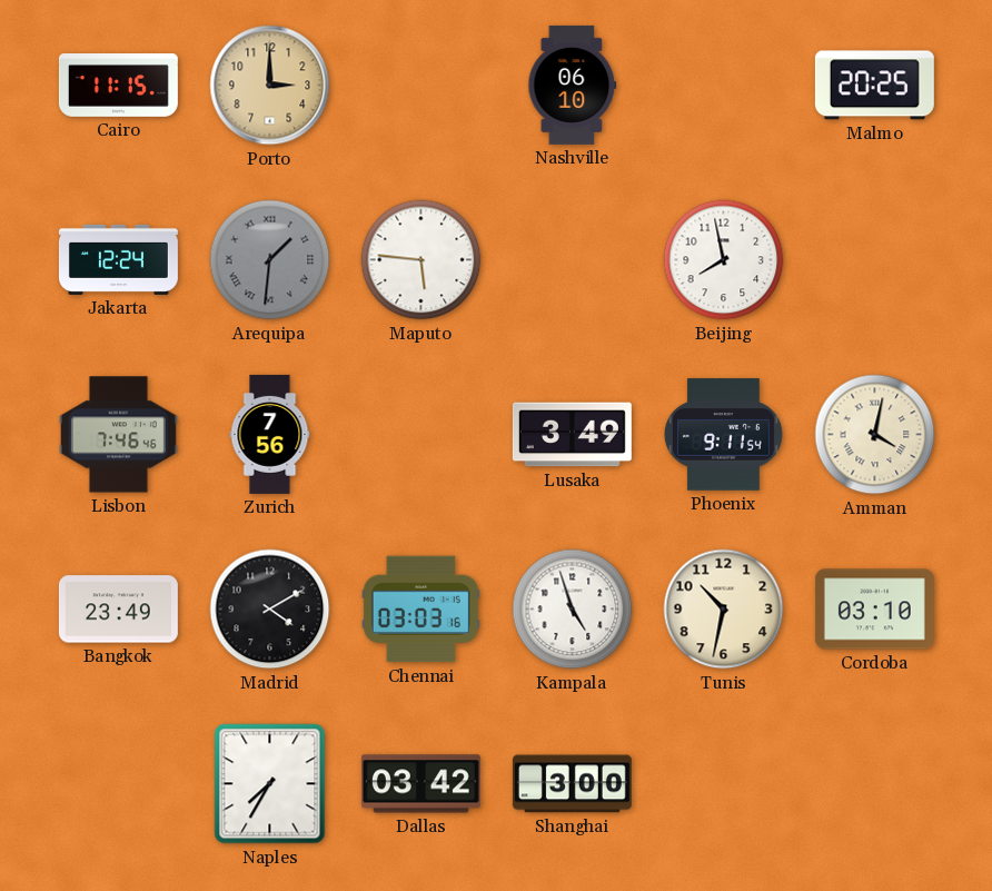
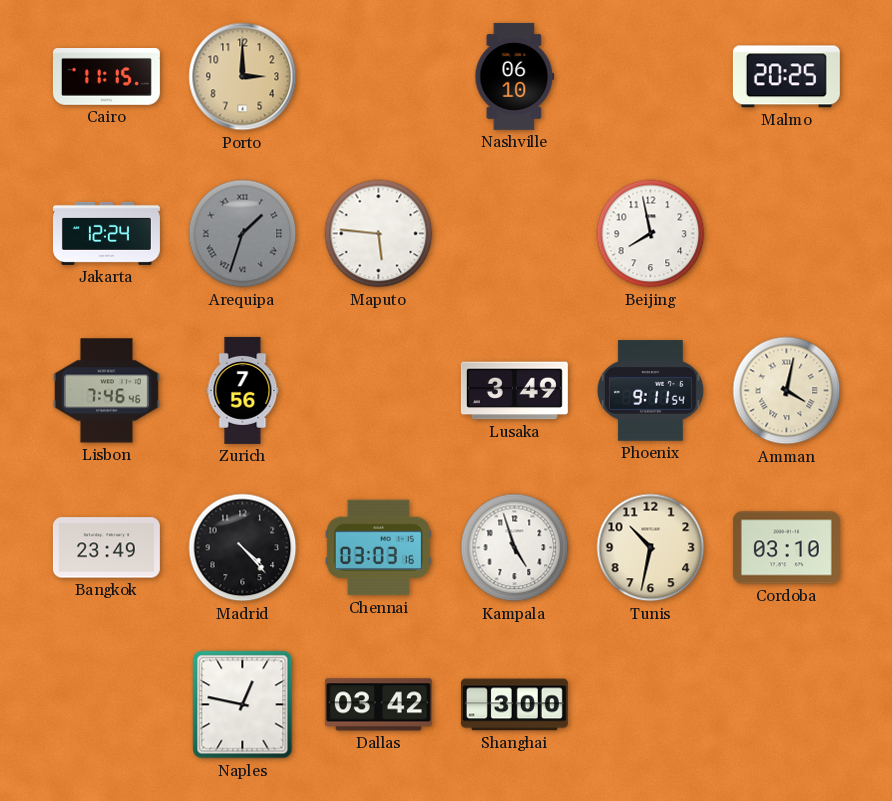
Arequipa: 1:31 -> 1:33
Madrid: 4:10 -> 4:23
Naples: 7:35 -> 12:47
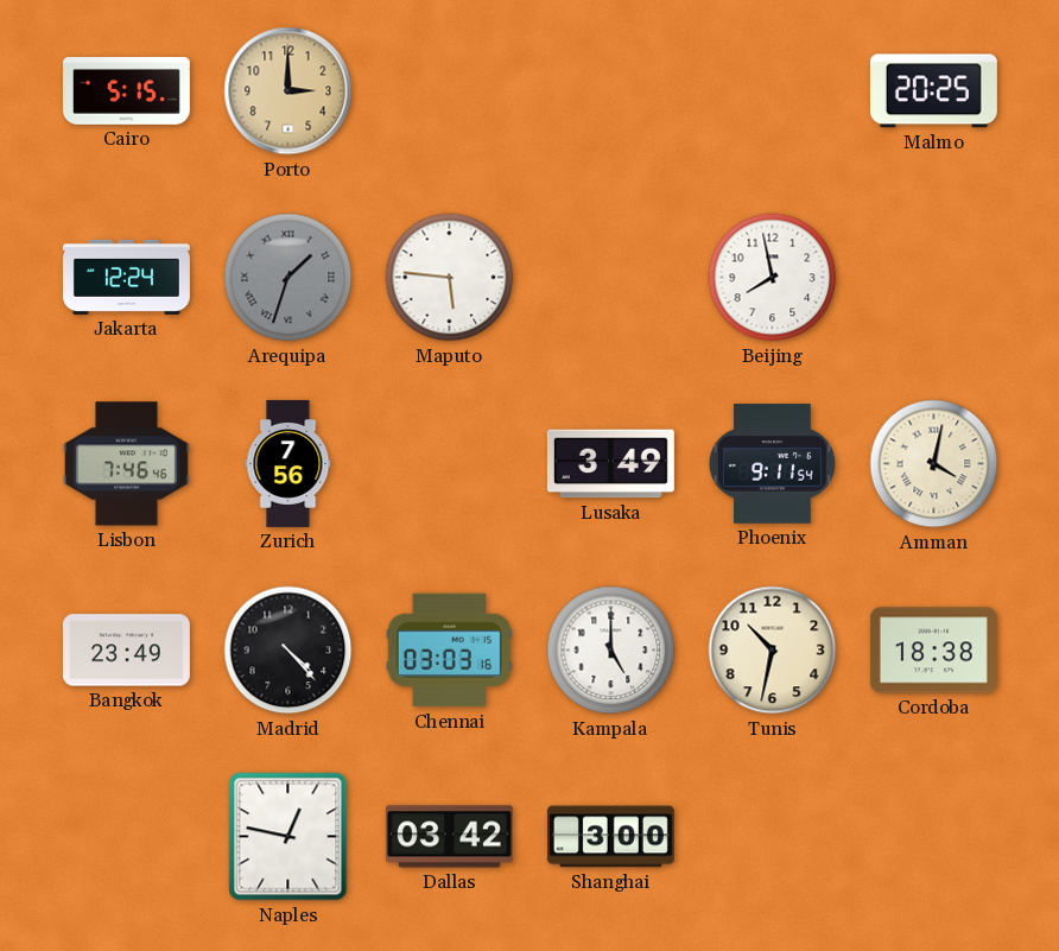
Cairo: 11:15 -> 5:15
Nashville: 06:10 -> none
Kampala: 4:57 -> 5:00
Cordoba: 03:10 -> 18:38
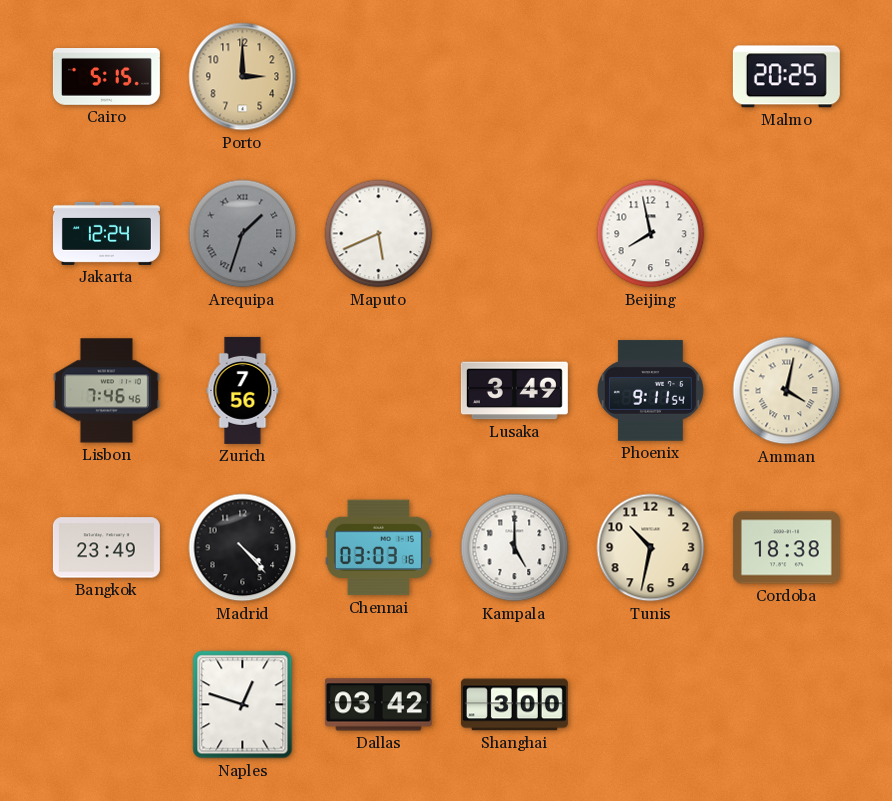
Maputo: 5:46 -> 5:41
Naples: 12:47 -> 12:48
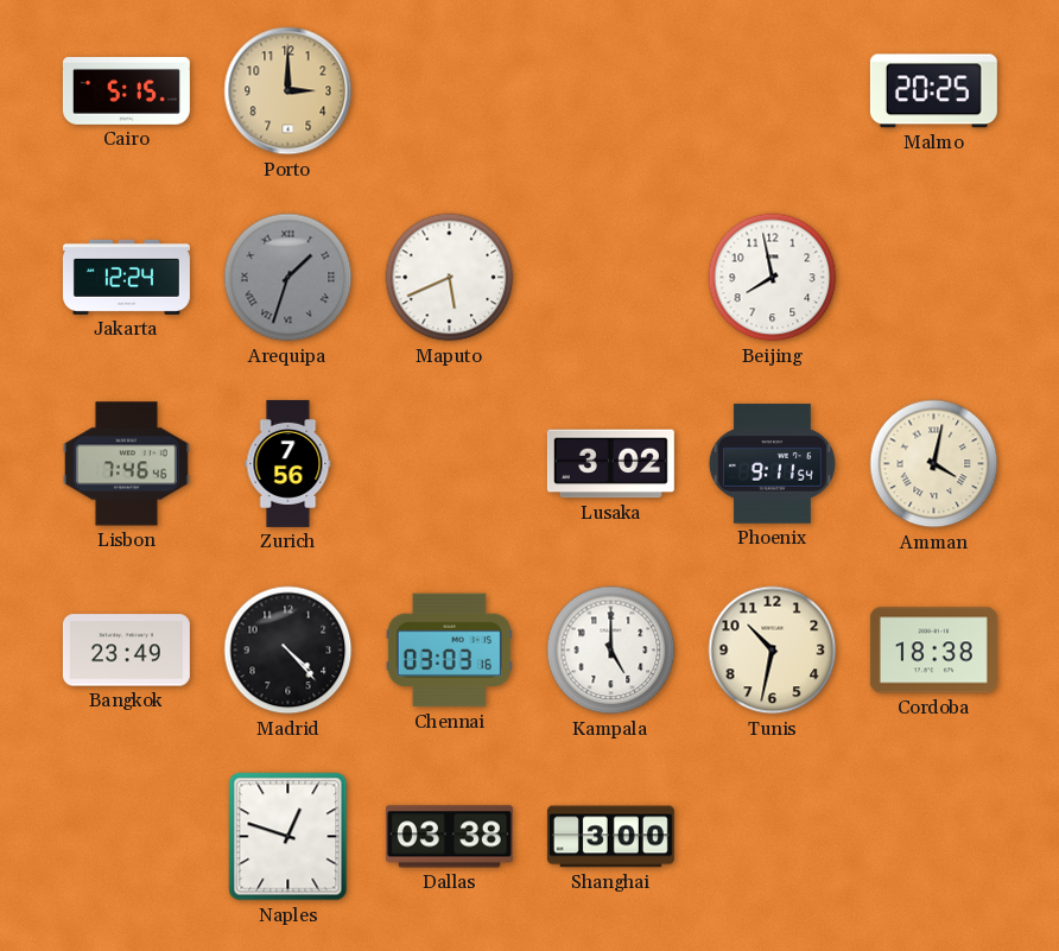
Lusaka: 3:49 -> 3:02
Dallas: 03:42 -> 03:38
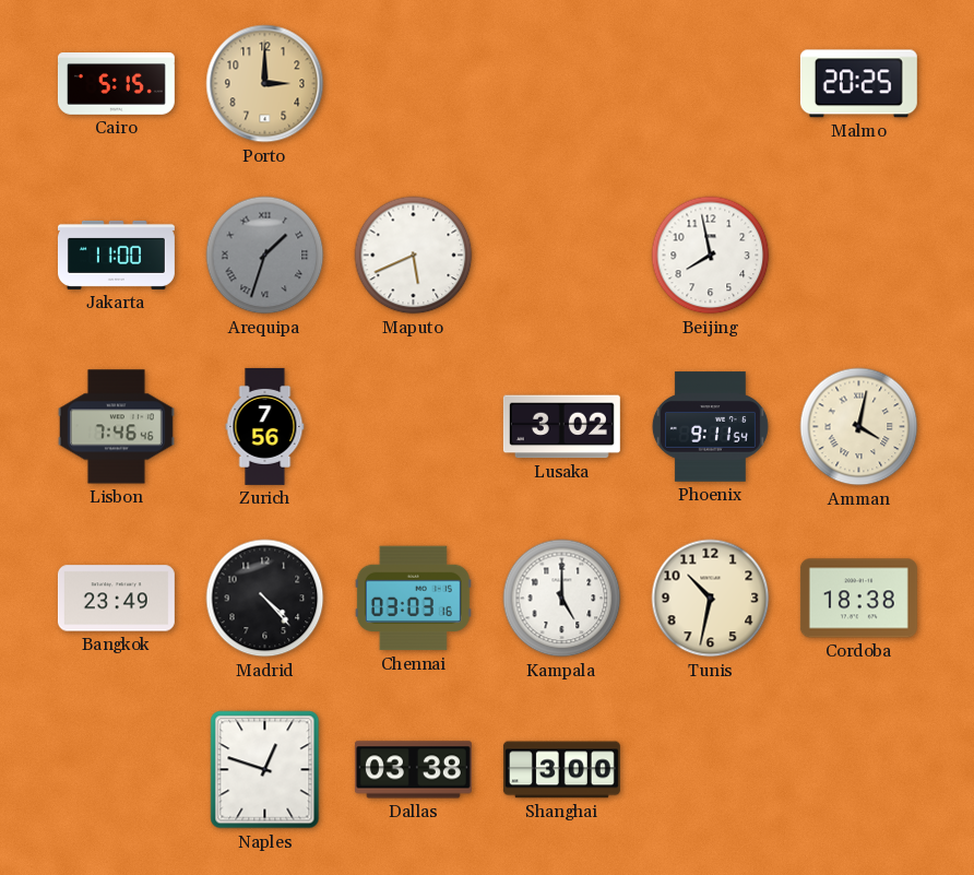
Jakarta: 12:24 -> 11:00
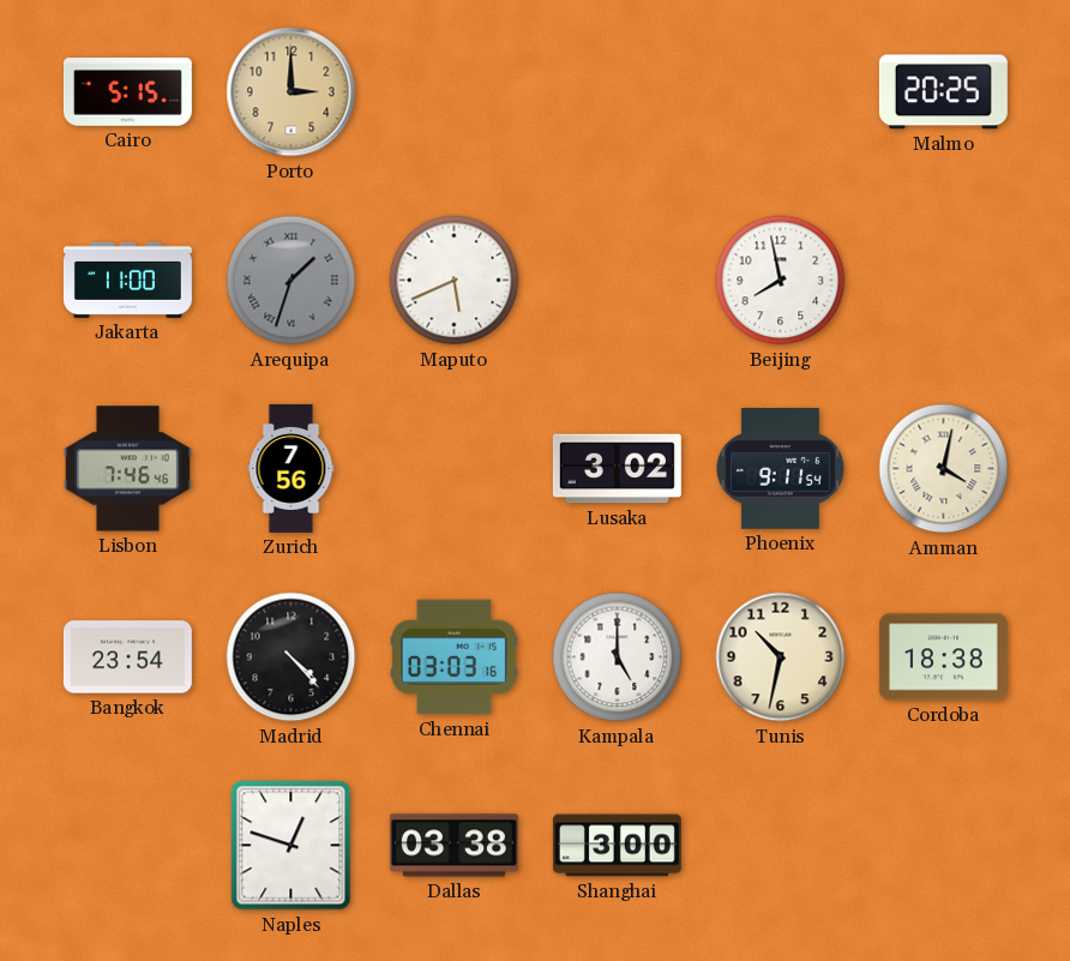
Bangkok: 23:49 -> 23:54
